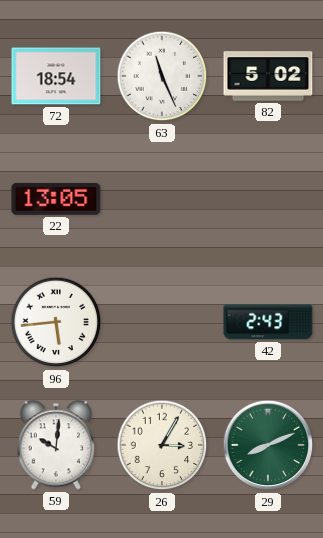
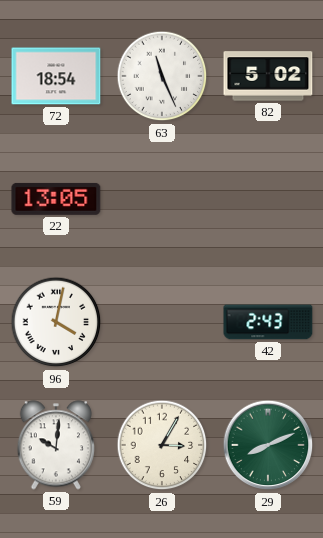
96: 5:44 -> 4:02
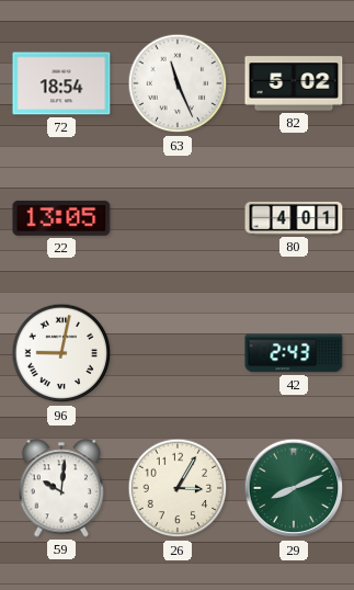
80: none -> 4:01
96: 4:02 -> 9:02
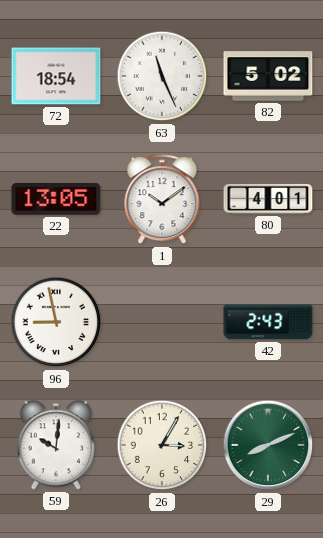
1: none -> 10:09
96: 9:02 -> 8:58
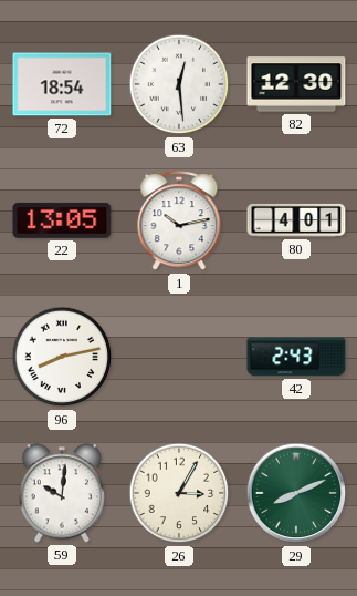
63: 11:26 -> 12:29
82: 5:02 -> 12:30
1: 10:09 -> 10:13
96: 8:58 -> 8:13
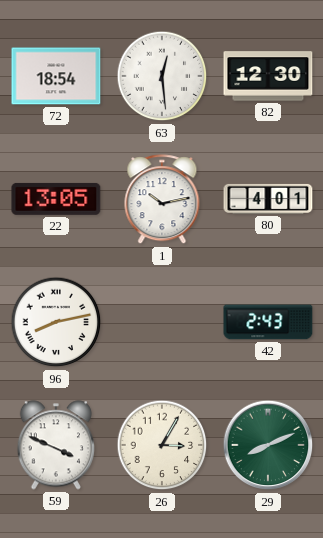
59: 10:01 -> 3:49
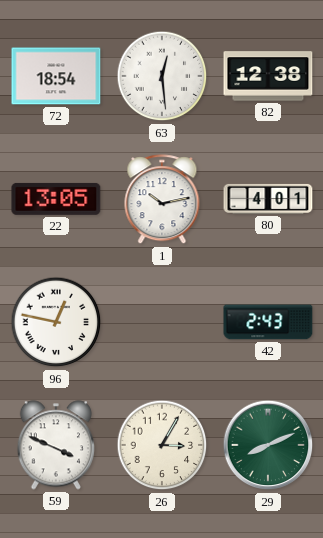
82: 12:30 -> 12:38
96: 8:13 -> 12:47
